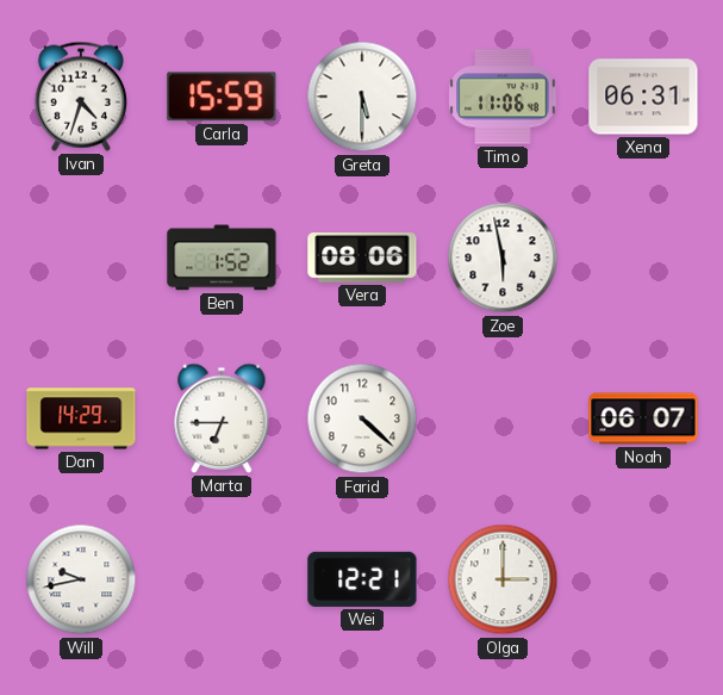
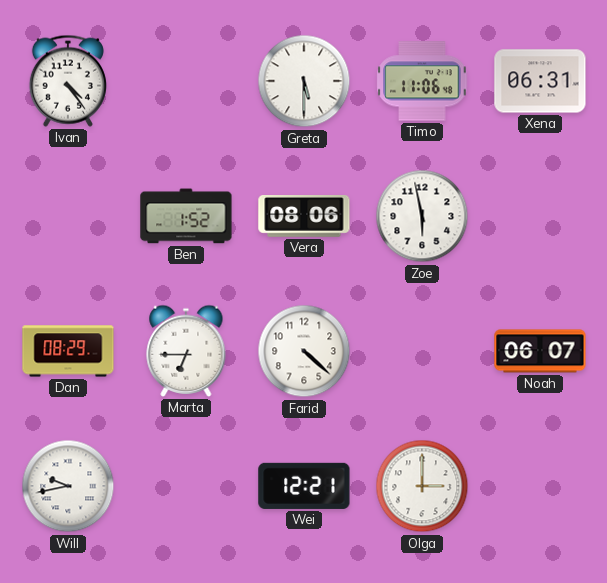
Ivan: 4:33 -> 4:24
Carla: 15:59 -> none
Dan: 14:29 -> 08:29
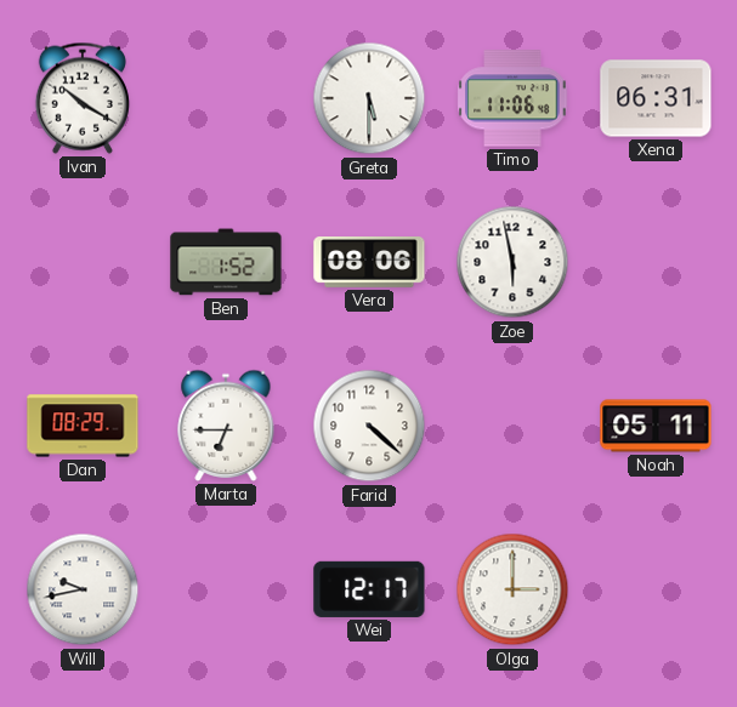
Ivan: 4:24 -> 10:20
Noah: 06:07 -> 05:11
Wei: 12:21 -> 12:17
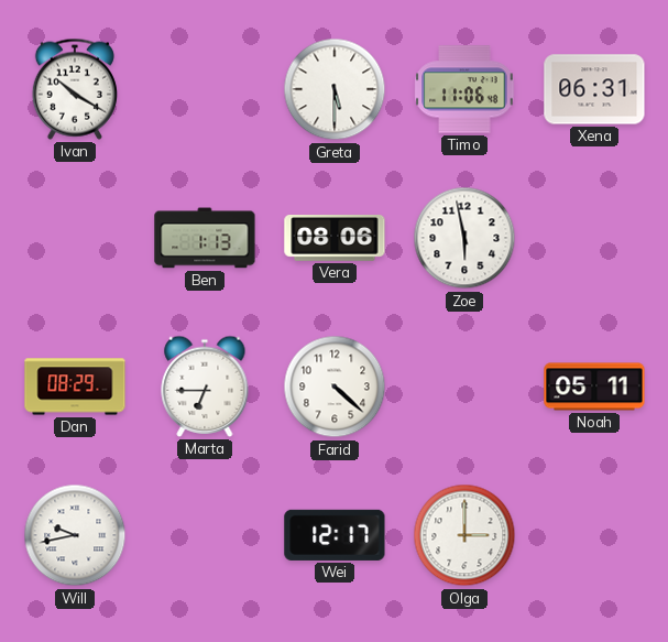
Ben: 1:52 -> 1:13
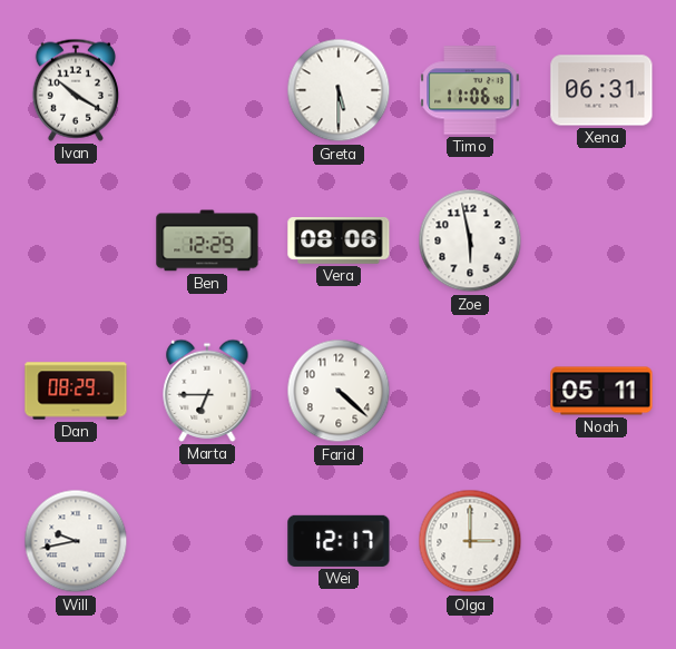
Ben: 1:13 -> 12:29
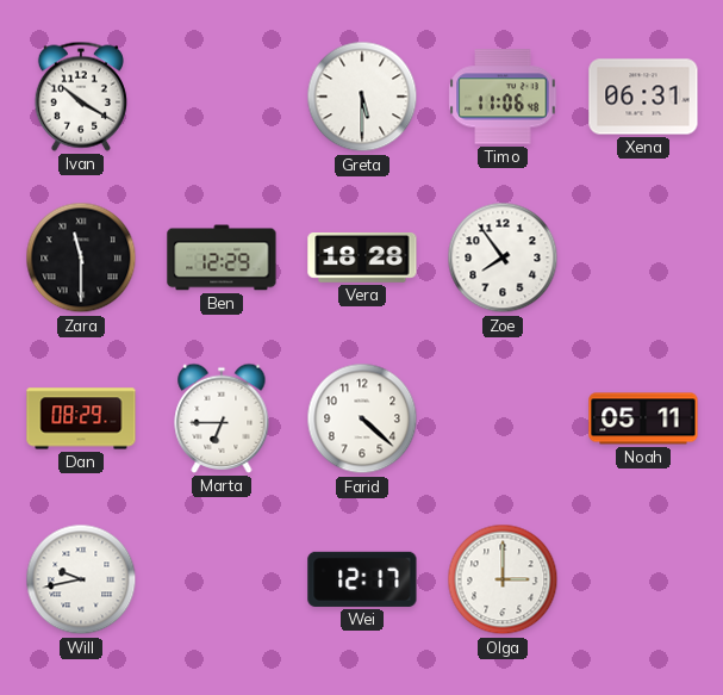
Zara: none -> 11:30
Vera: 08:06 -> 18:28
Zoe: 5:58 -> 7:54
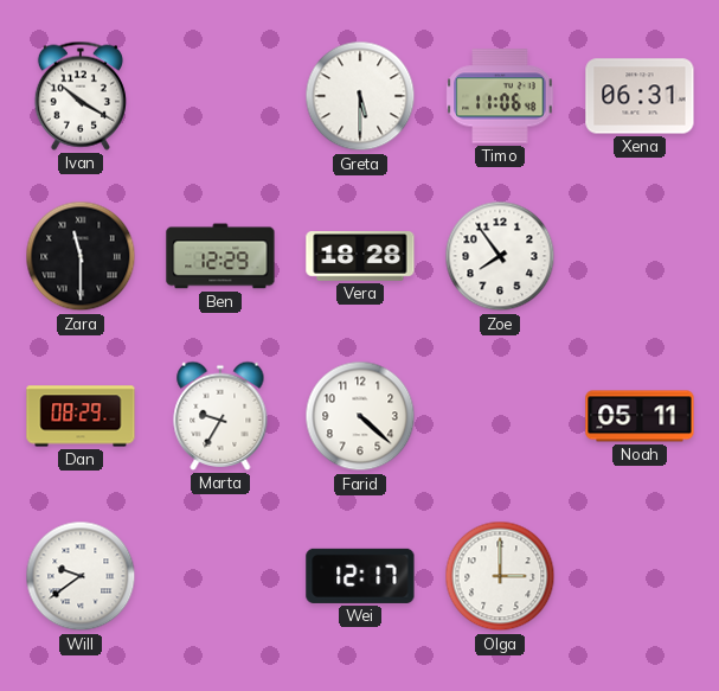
Marta: 6:45 -> 9:35
Will: 9:43 -> 9:39
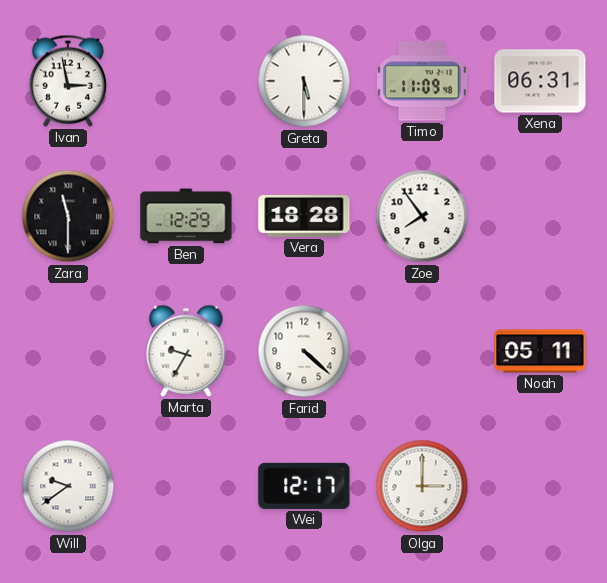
Ivan: 10:20 -> 2:58
Timo: 11:06 -> 11:09
Dan: 08:29 -> none
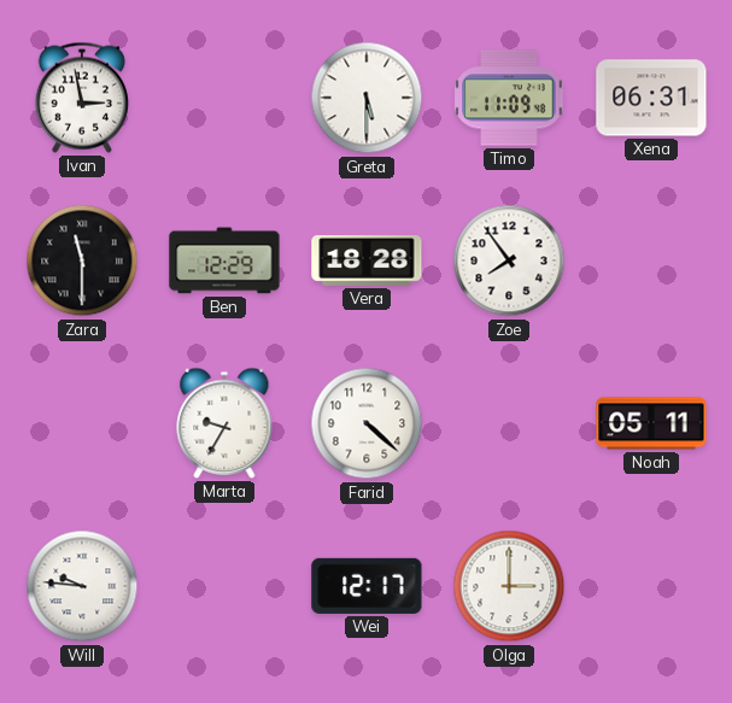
Will: 9:39 -> 9:46
